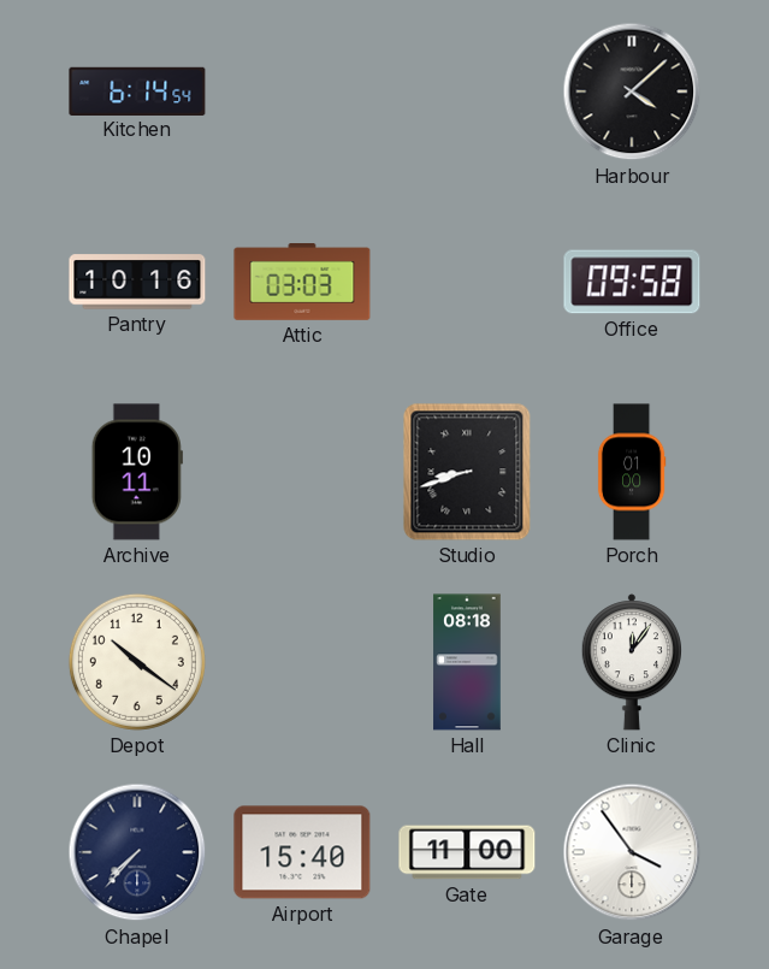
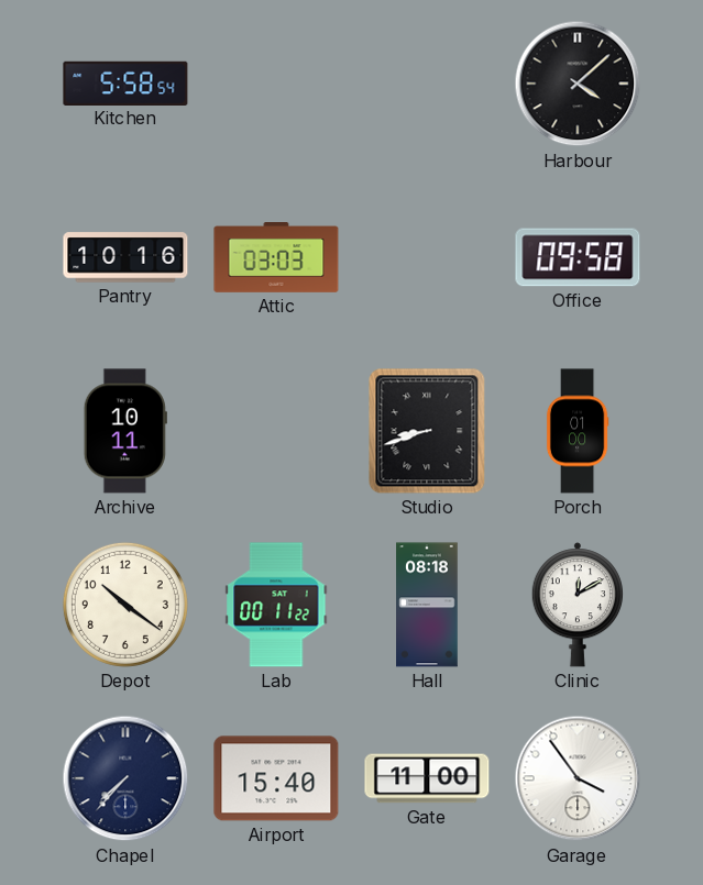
Kitchen: 6:14 -> 5:58
Lab: none -> 00:11
Clinic: 12:06 -> 12:10
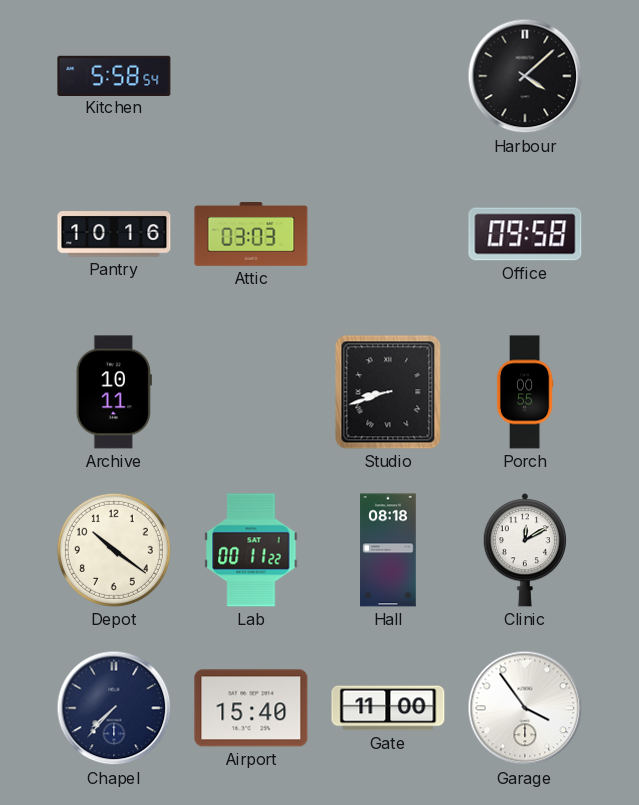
Porch: 01:00 -> 00:55
